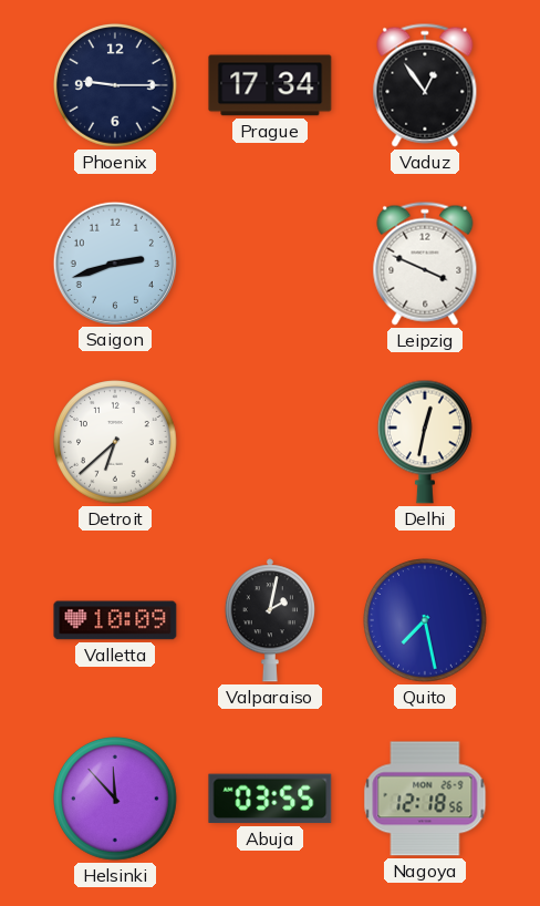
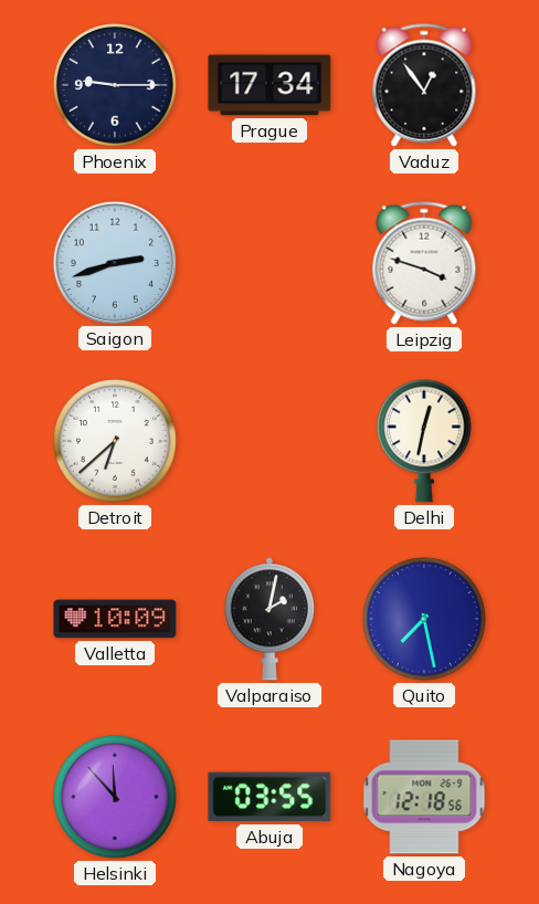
Leipzig: 3:49 -> 3:48
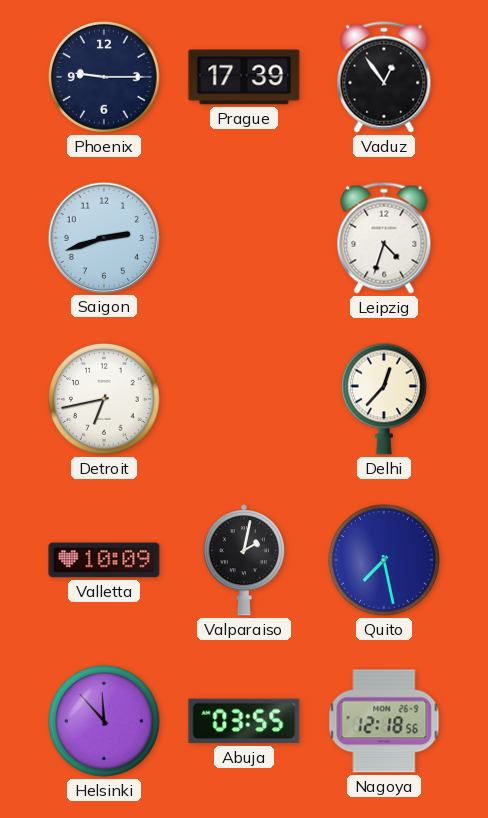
Prague: 17:34 -> 17:39
Leipzig: 3:48 -> 4:33
Detroit: 6:38 -> 6:43
Delhi: 12:32 -> 12:37
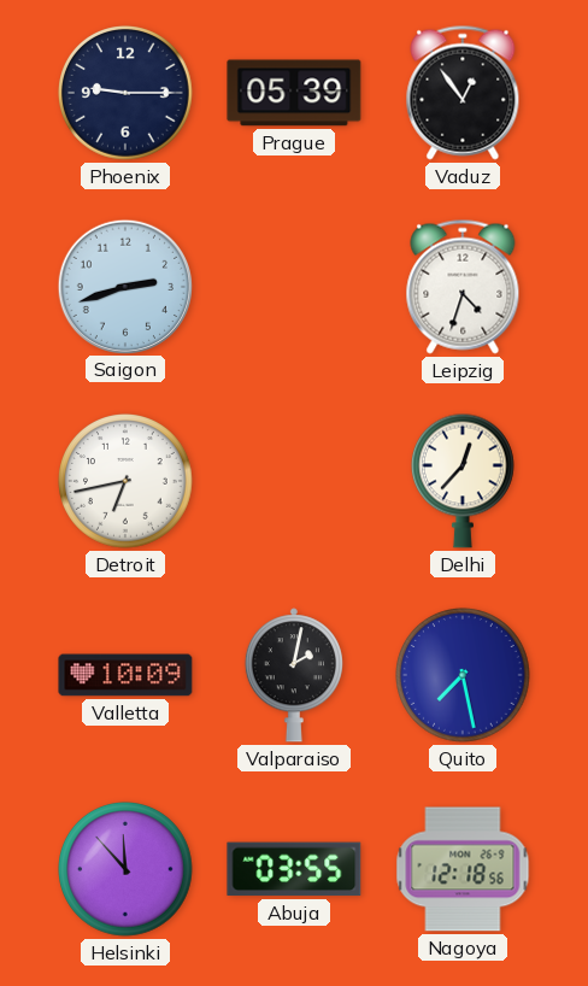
Prague: 17:39 -> 05:39
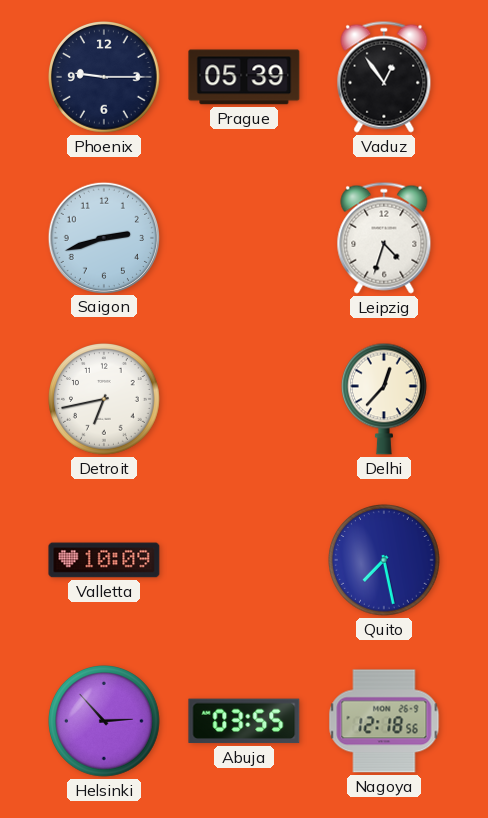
Valparaiso: 2:02 -> none
Helsinki: 11:53 -> 2:53
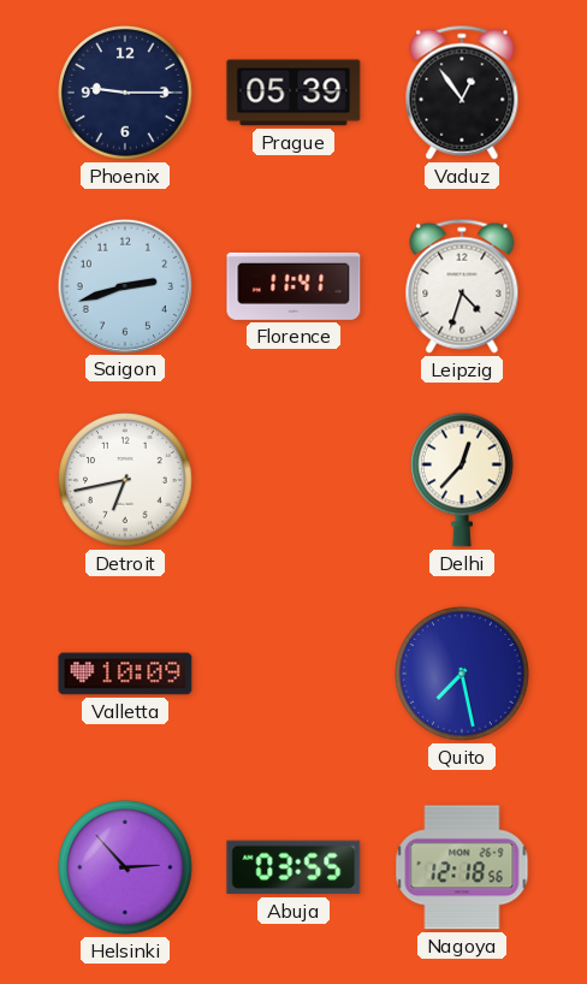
Florence: none -> 11:41
